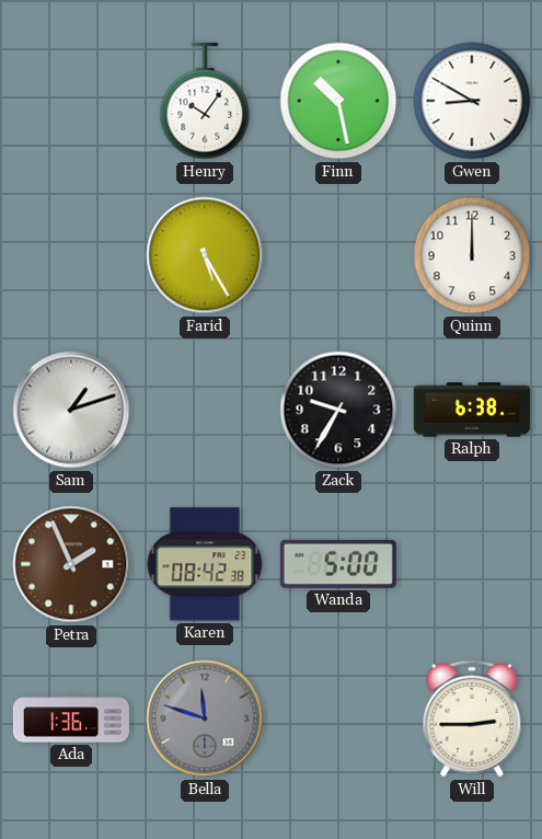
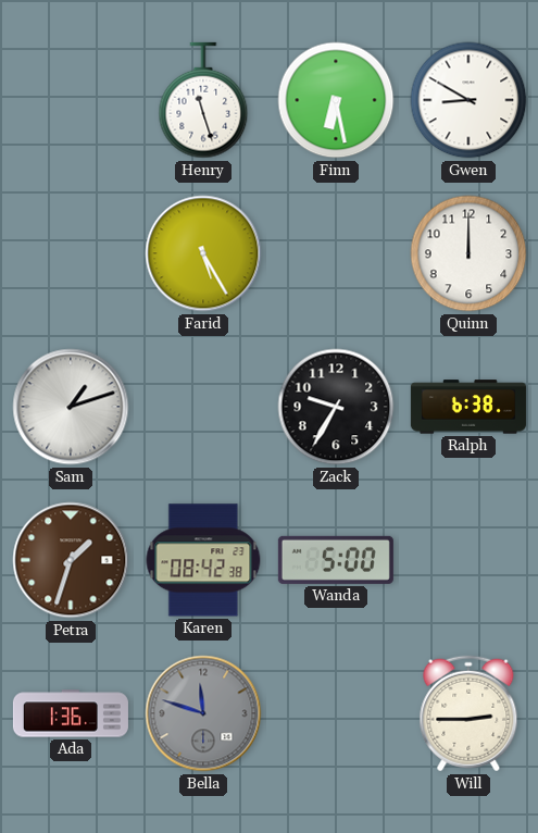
Henry: 10:06 -> 11:27
Finn: 10:28 -> 6:28
Petra: 1:56 -> 1:33
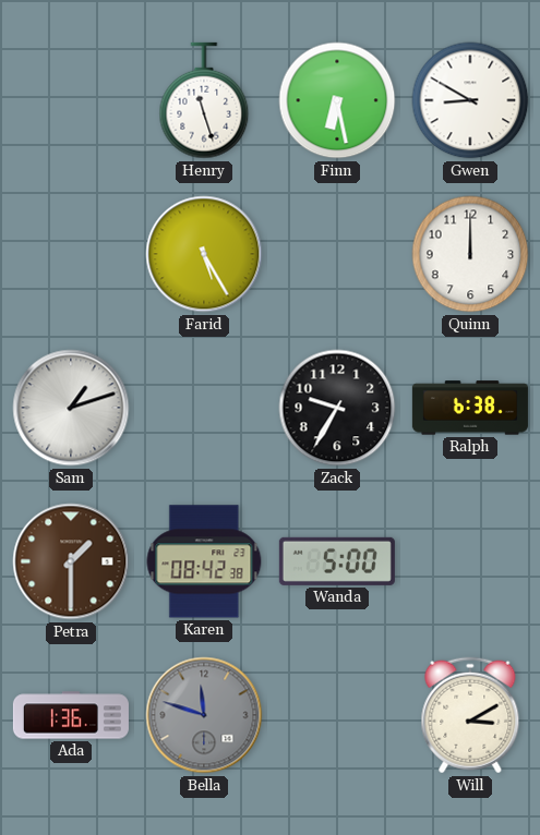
Petra: 1:33 -> 1:30
Will: 2:45 -> 3:10
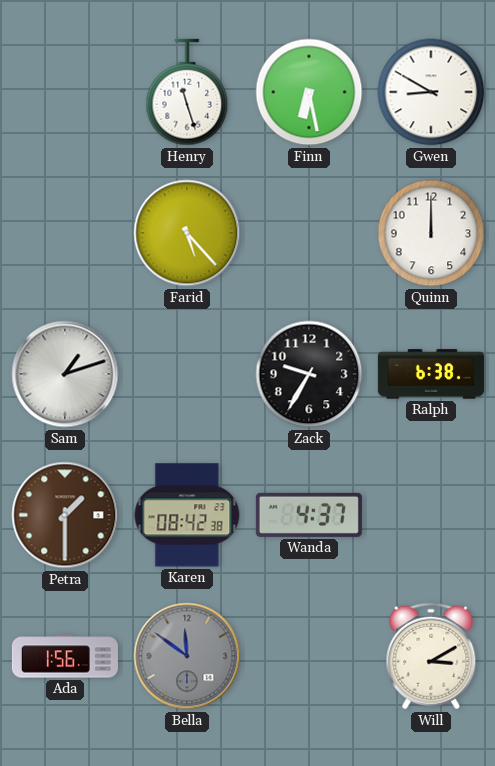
Farid: 5:25 -> 5:23
Wanda: 5:00 -> 4:37
Ada: 1:36 -> 1:56
Bella: 11:48 -> 11:51
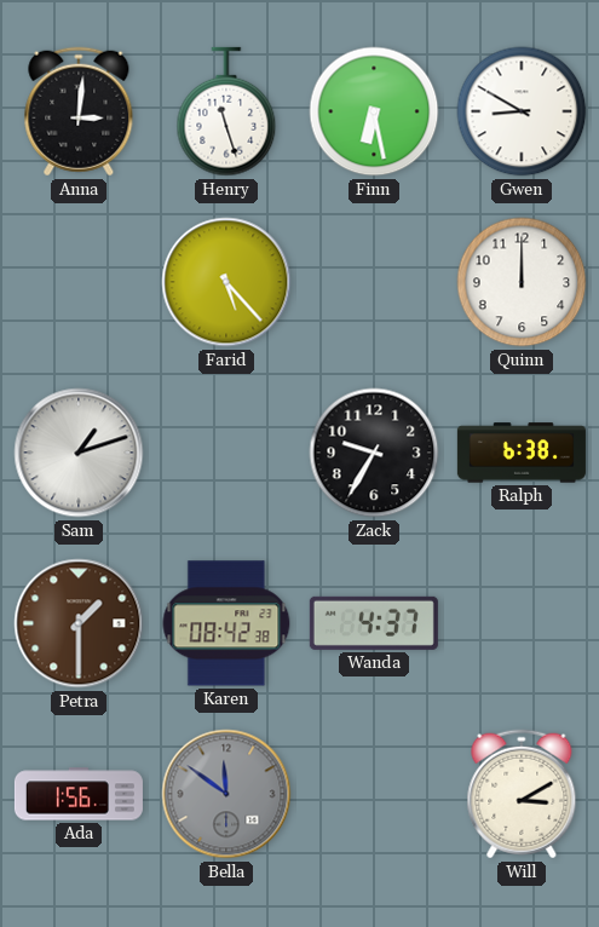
Anna: none -> 3:01
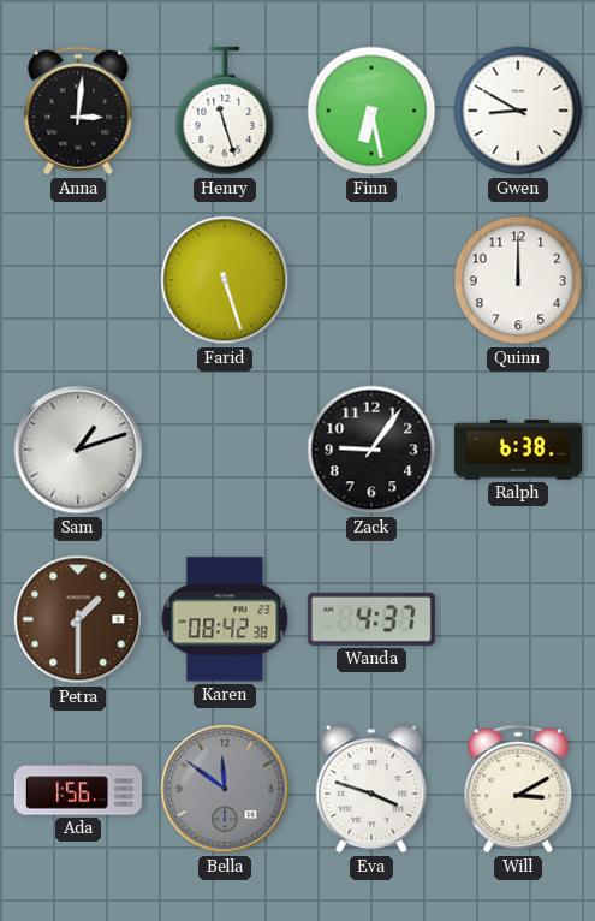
Farid: 5:23 -> 5:27
Zack: 9:35 -> 9:06
Eva: none -> 3:48
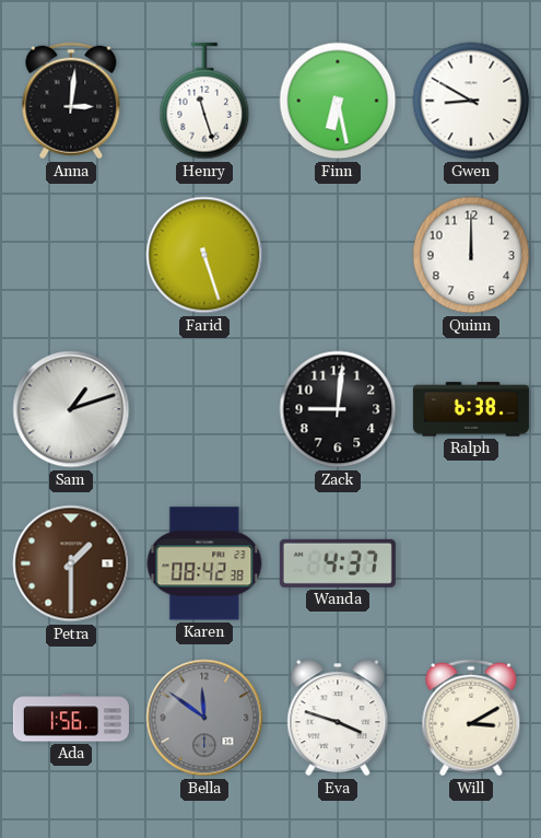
Zack: 9:06 -> 9:01
